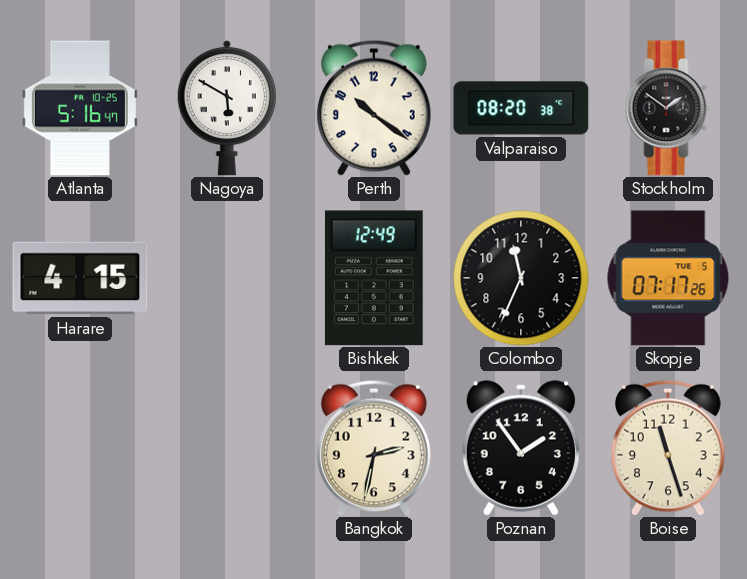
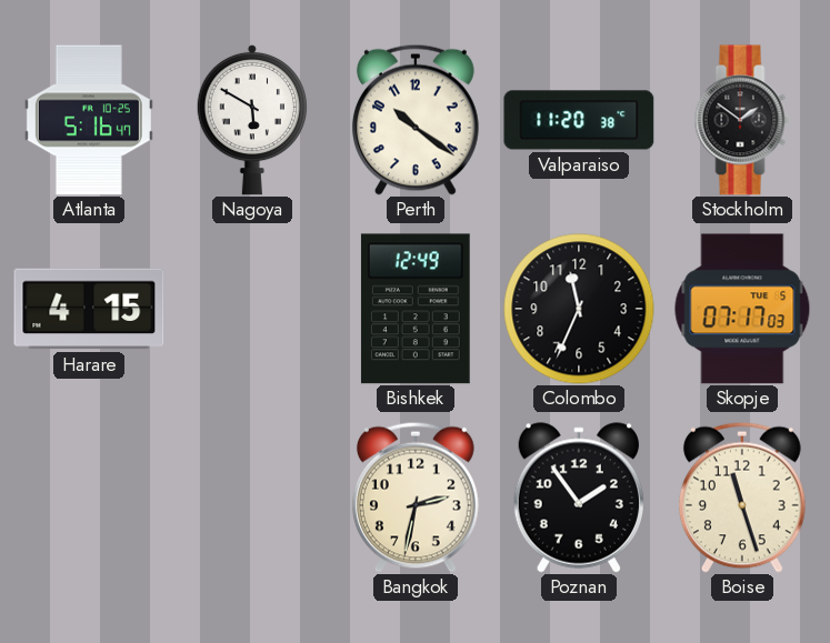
Valparaiso: 08:20 -> 11:20
Skopje: 07:17:26 -> 07:17:03
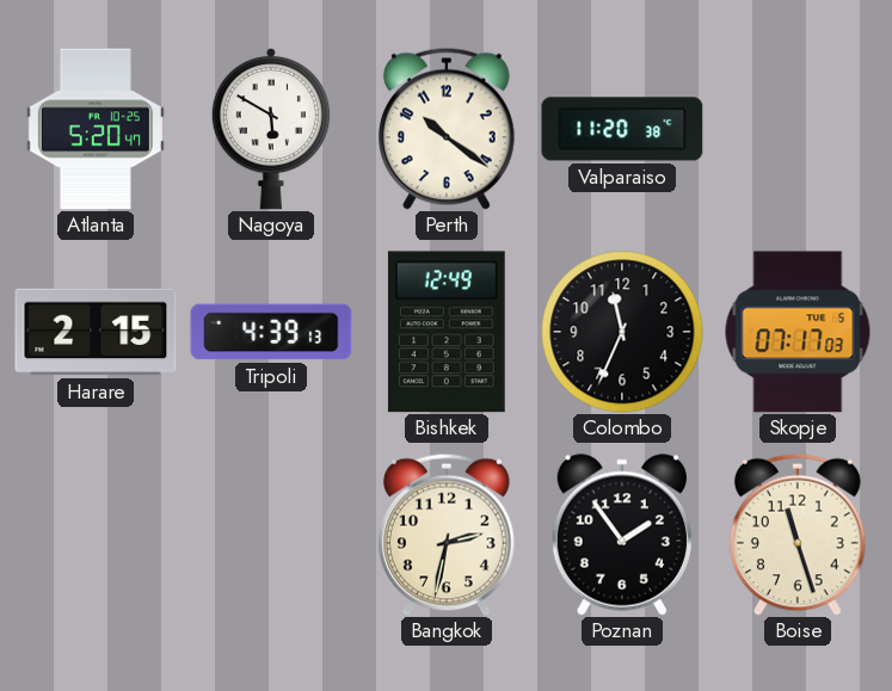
Atlanta: 5:16 -> 5:20
Stockholm: 1:51 -> none
Harare: 4:15 -> 2:15
Tripoli: none -> 4:39
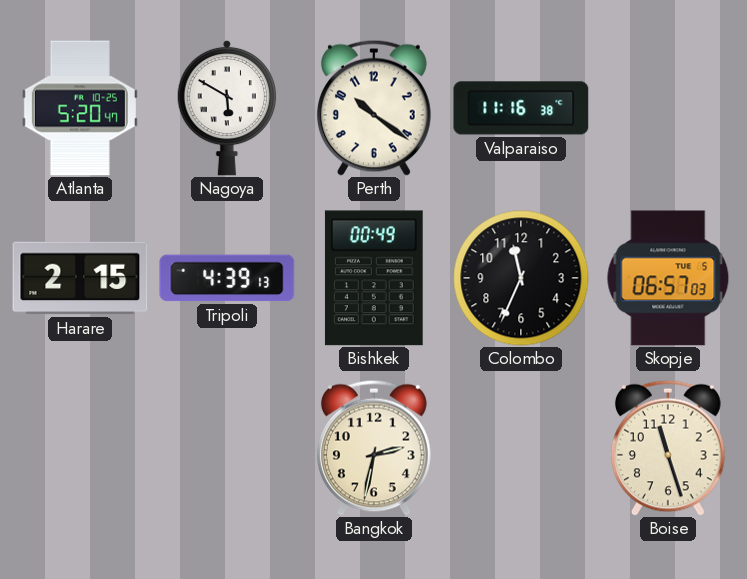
Valparaiso: 11:20 -> 11:16
Bishkek: 12:49 -> 00:49
Skopje: 07:17 -> 06:57
Poznan: 1:54 -> none
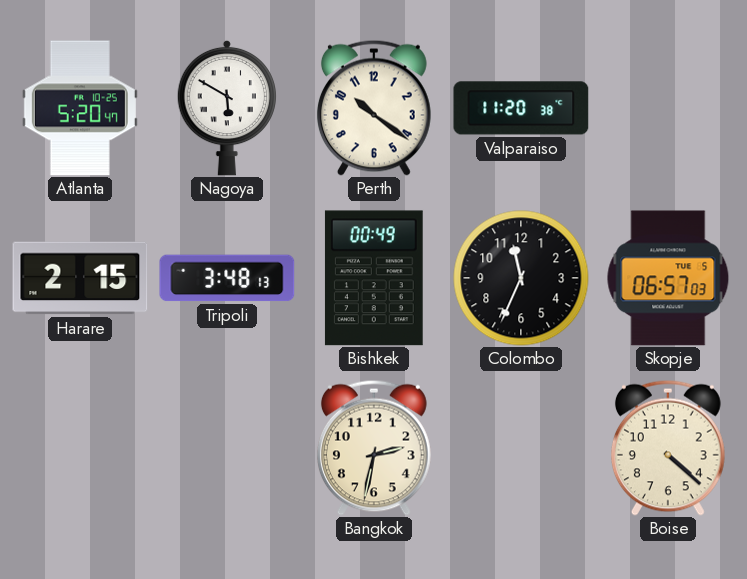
Valparaiso: 11:16 -> 11:20
Tripoli: 4:39 -> 3:48
Boise: 11:27 -> 4:22
